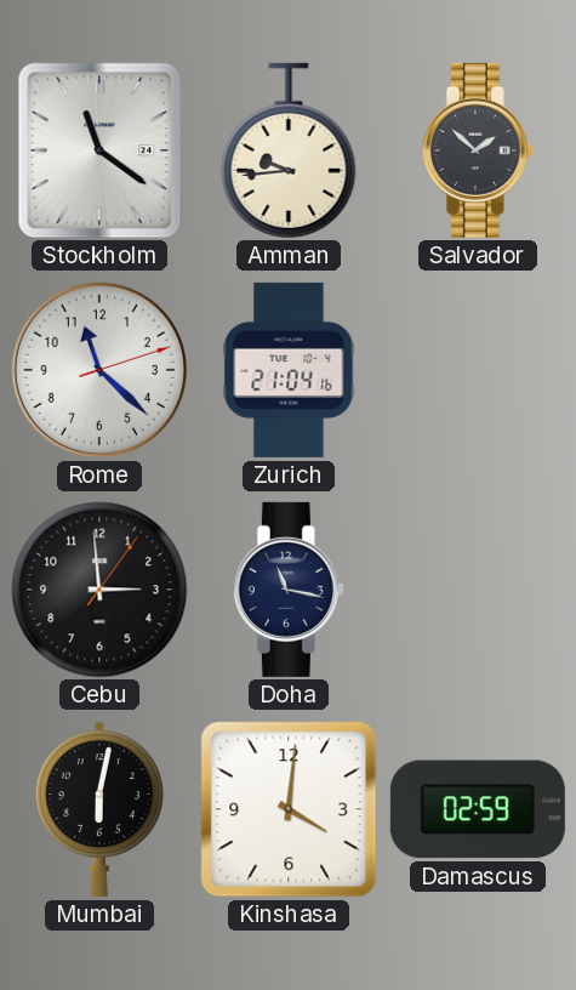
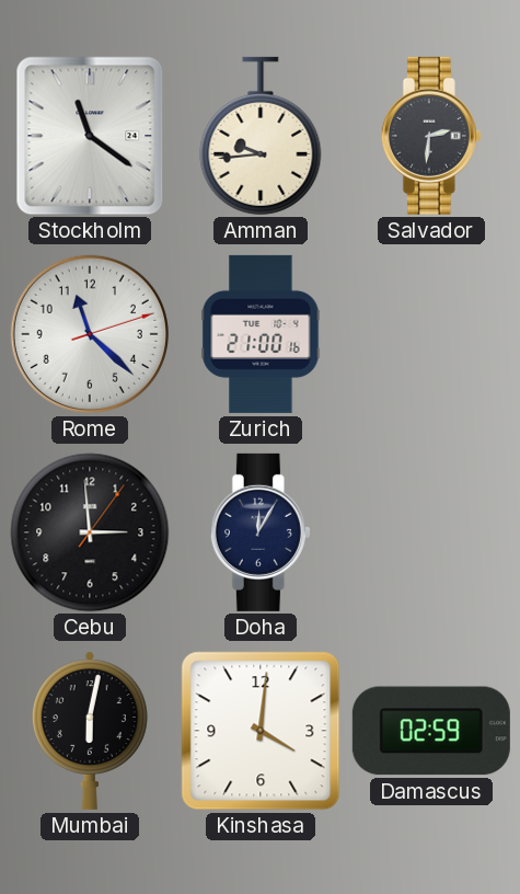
Salvador: 1:52 -> 2:31
Zurich: 21:04 -> 21:00
Doha: 11:17 -> 12:05
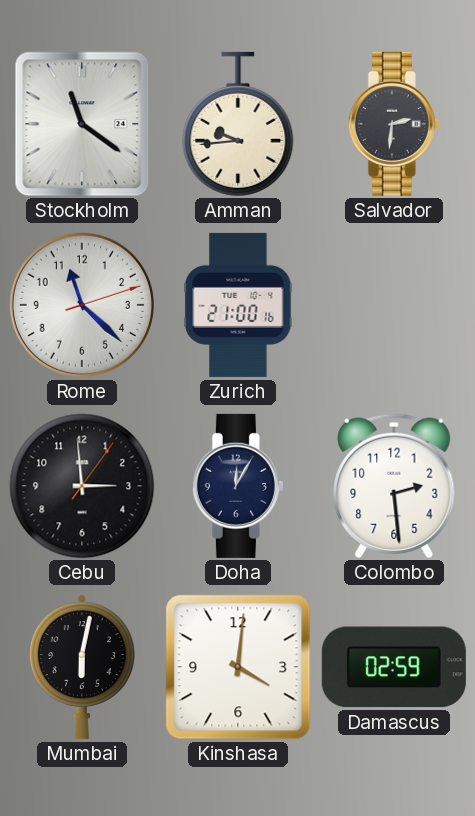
Colombo: none -> 2:29
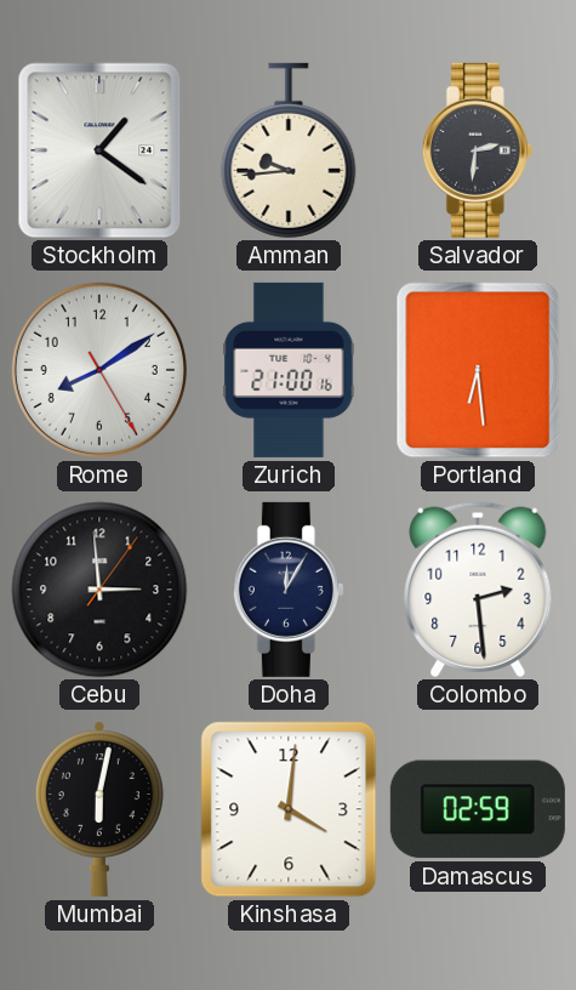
Stockholm: 11:21 -> 1:21
Rome: 11:22 -> 8:09
Portland: none -> 6:29
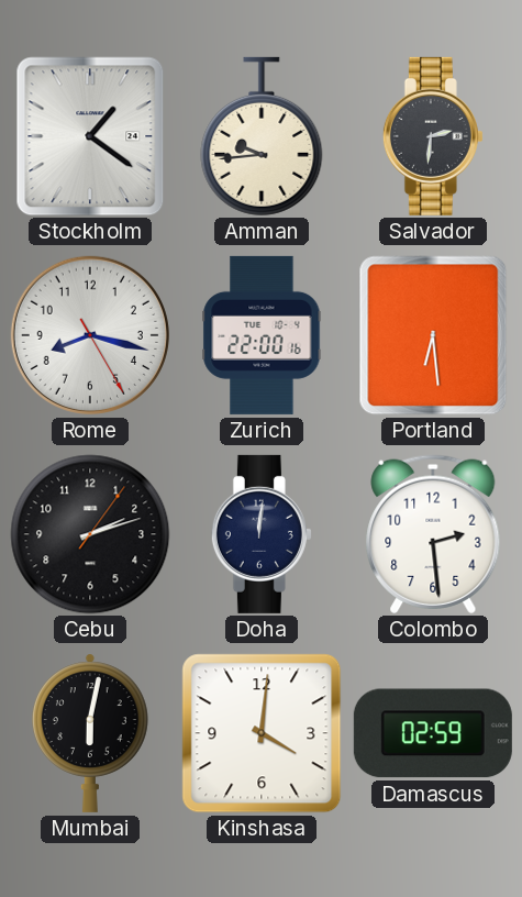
Rome: 8:09 -> 8:17
Zurich: 21:00 -> 22:00
Cebu: 2:59 -> 2:12
Doha: 12:05 -> 12:01
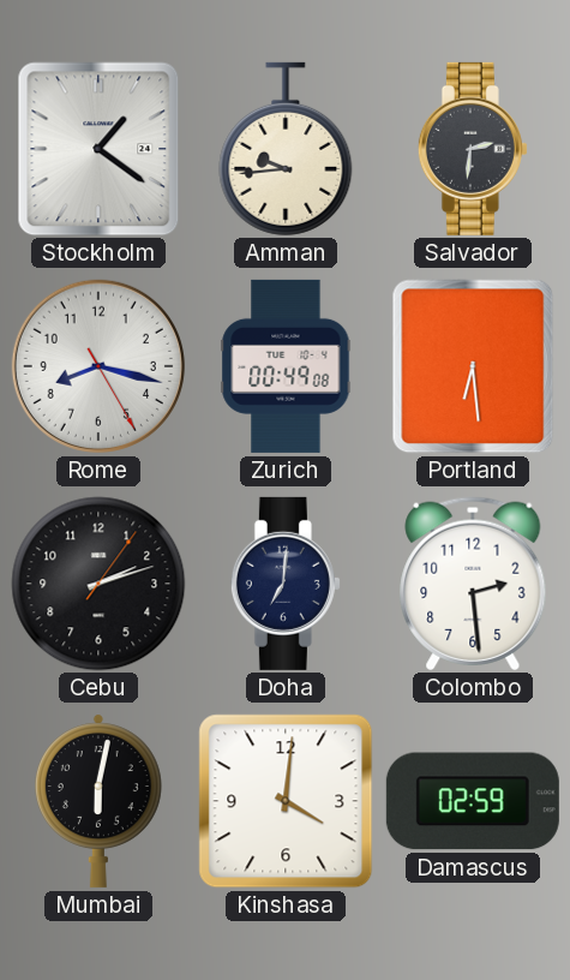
Zurich: 22:00 -> 00:49
Doha: 12:01 -> 7:01
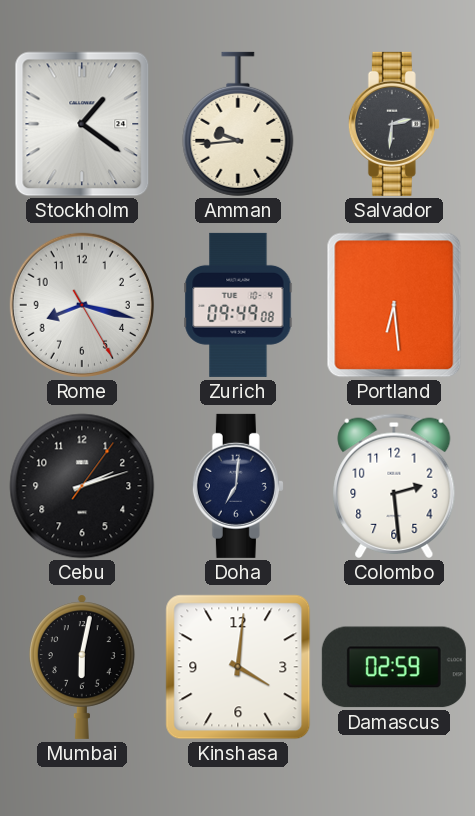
Zurich: 00:49 -> 09:49
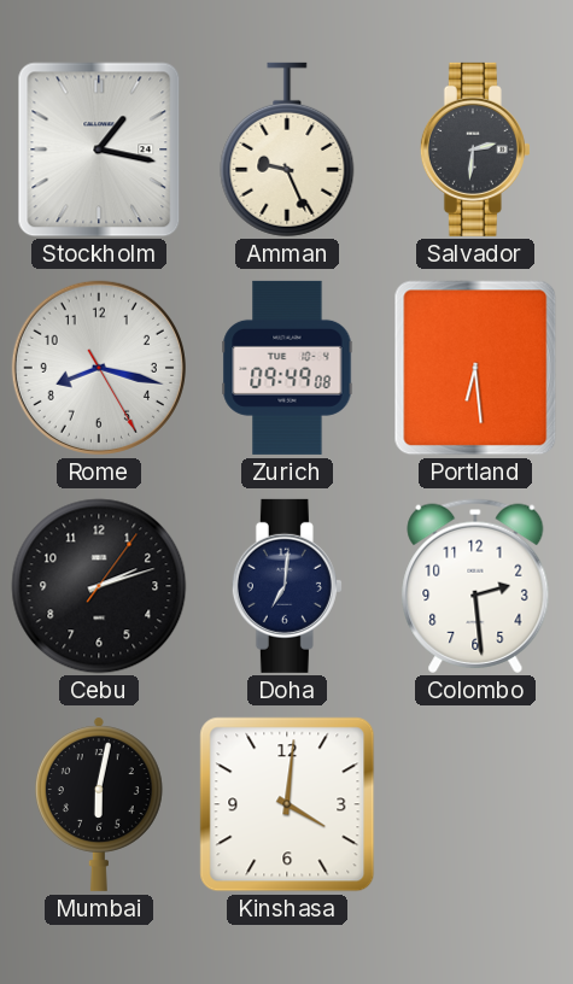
Stockholm: 1:21 -> 1:17
Amman: 9:44 -> 9:26
Damascus: 02:59 -> none
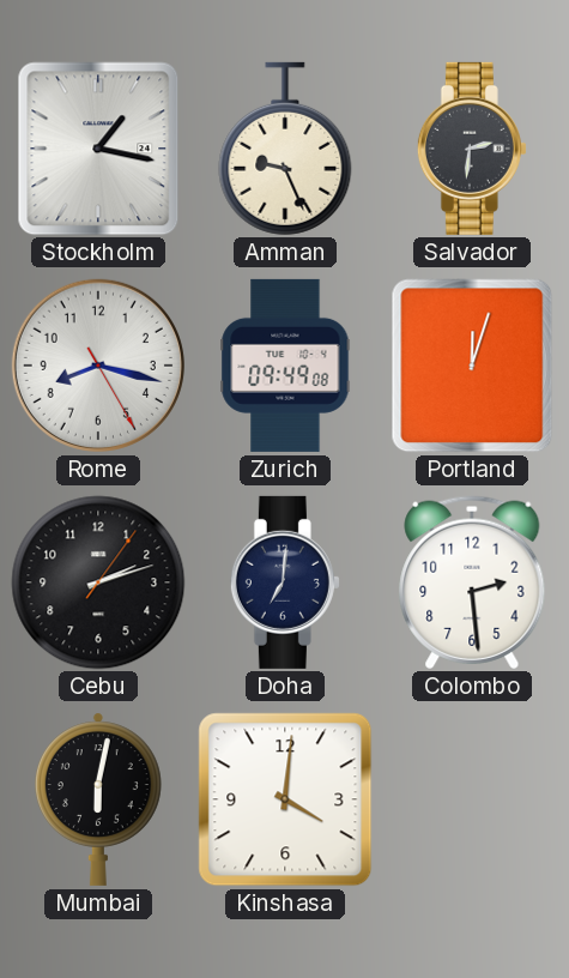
Portland: 6:29 -> 12:03
